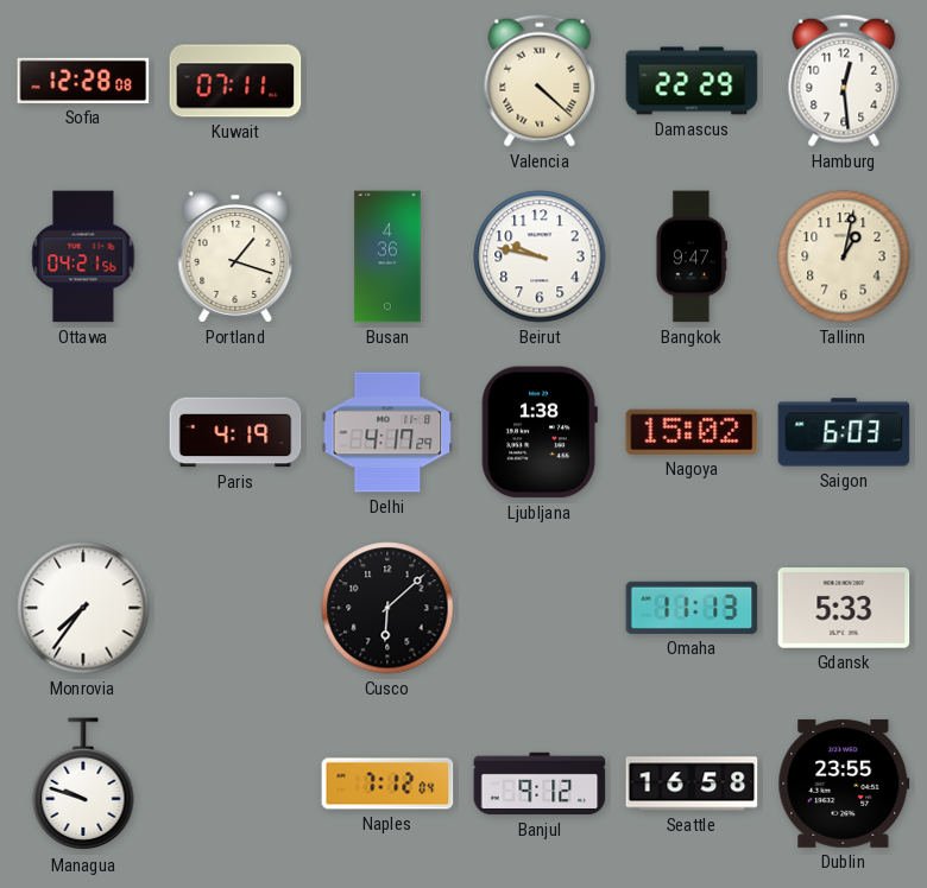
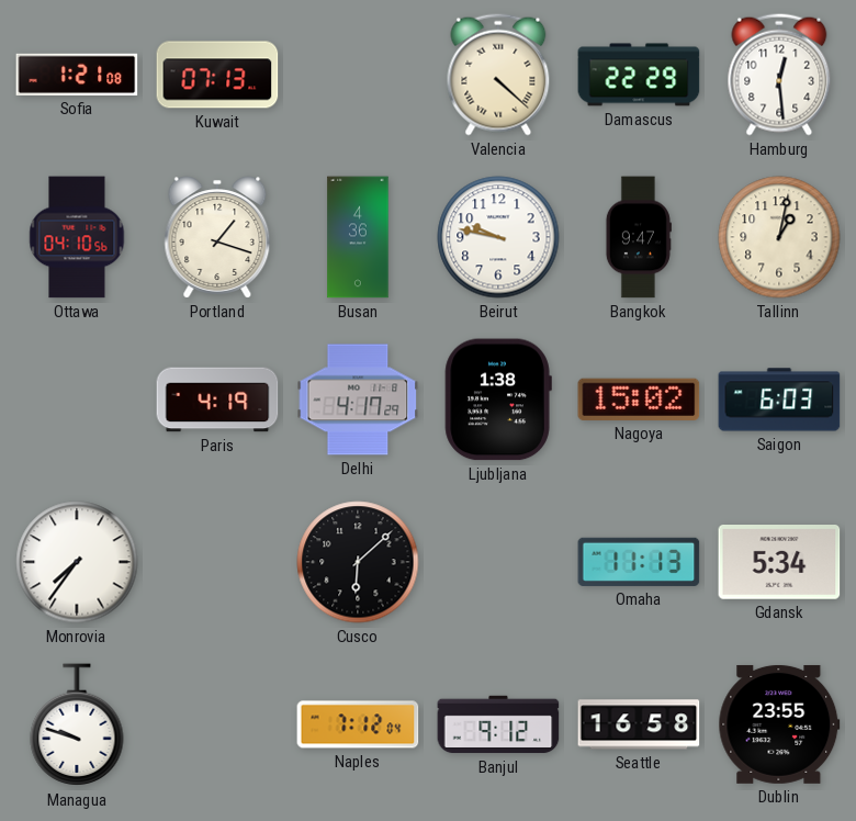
Sofia: 12:28 -> 1:21
Kuwait: 07:11 -> 07:13
Ottawa: 04:21 -> 04:10
Gdansk: 5:33 -> 5:34
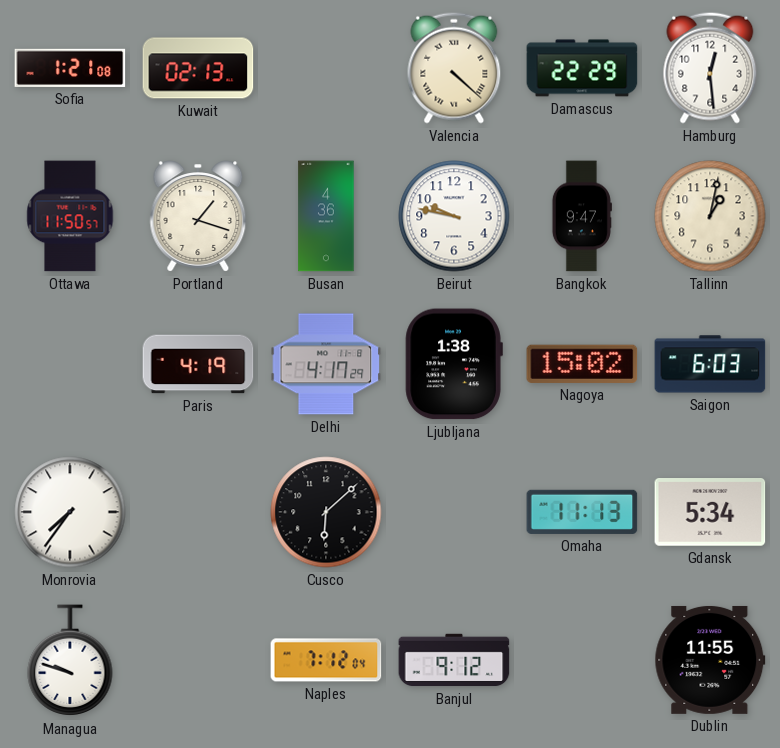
Kuwait: 07:13 -> 02:13
Ottawa: 04:10 -> 11:50
Seattle: 16:58 -> none
Dublin: 23:55 -> 11:55
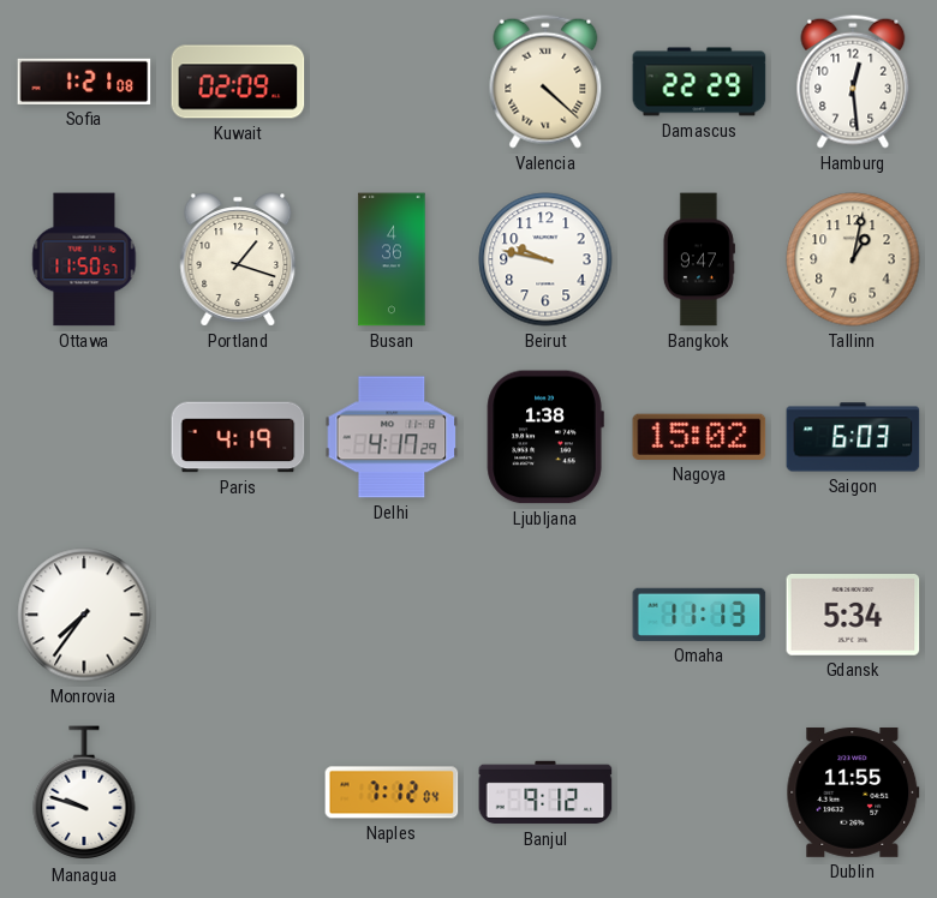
Kuwait: 02:13 -> 02:09
Cusco: 6:08 -> none
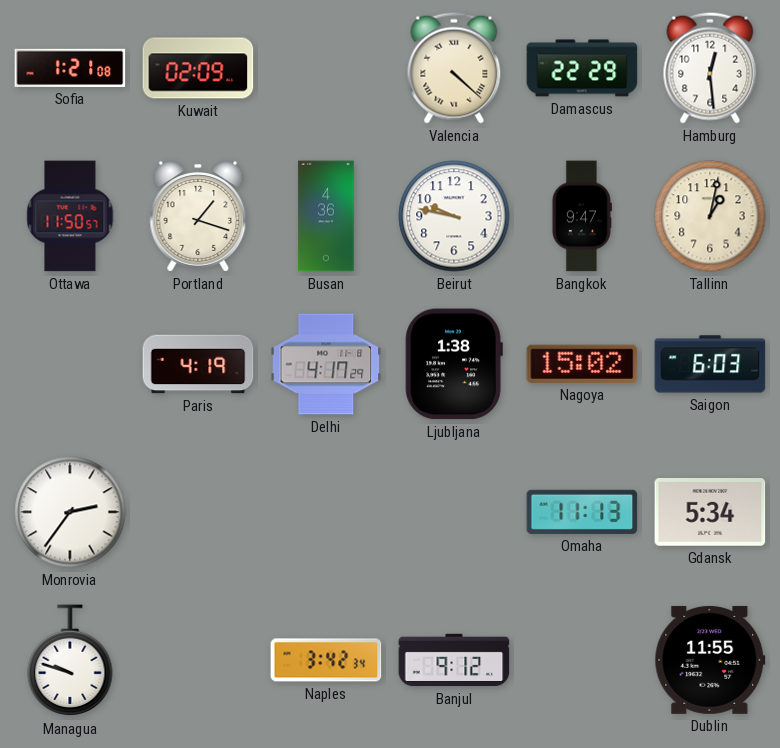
Monrovia: 7:36 -> 2:36
Naples: 7:12 -> 3:42
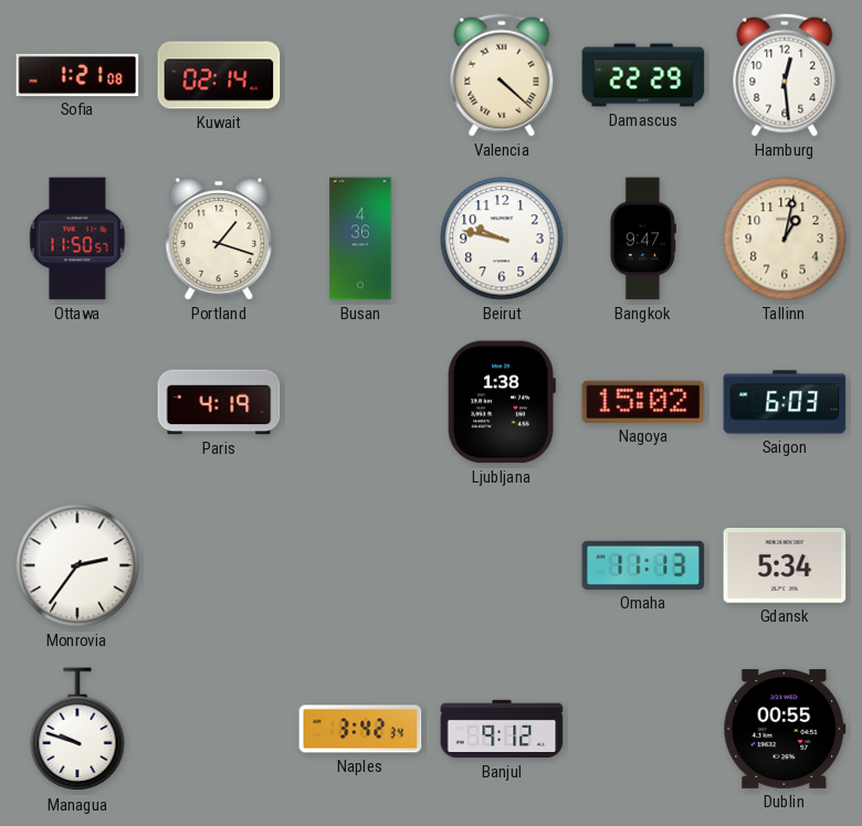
Kuwait: 02:09 -> 02:14
Delhi: 4:17 -> none
Dublin: 11:55 -> 00:55
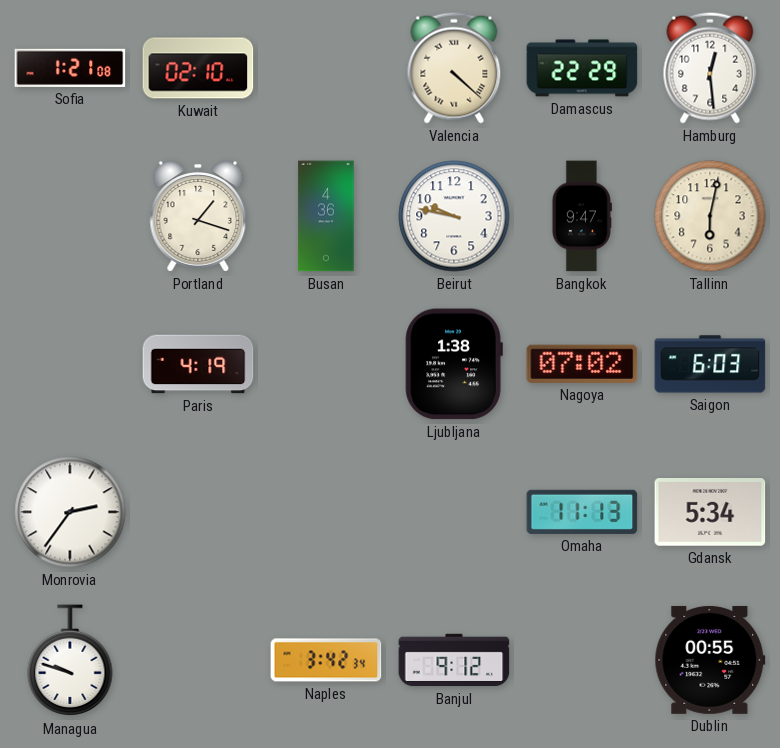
Kuwait: 02:14 -> 02:10
Ottawa: 11:50 -> none
Tallinn: 1:02 -> 6:02
Nagoya: 15:02 -> 07:02
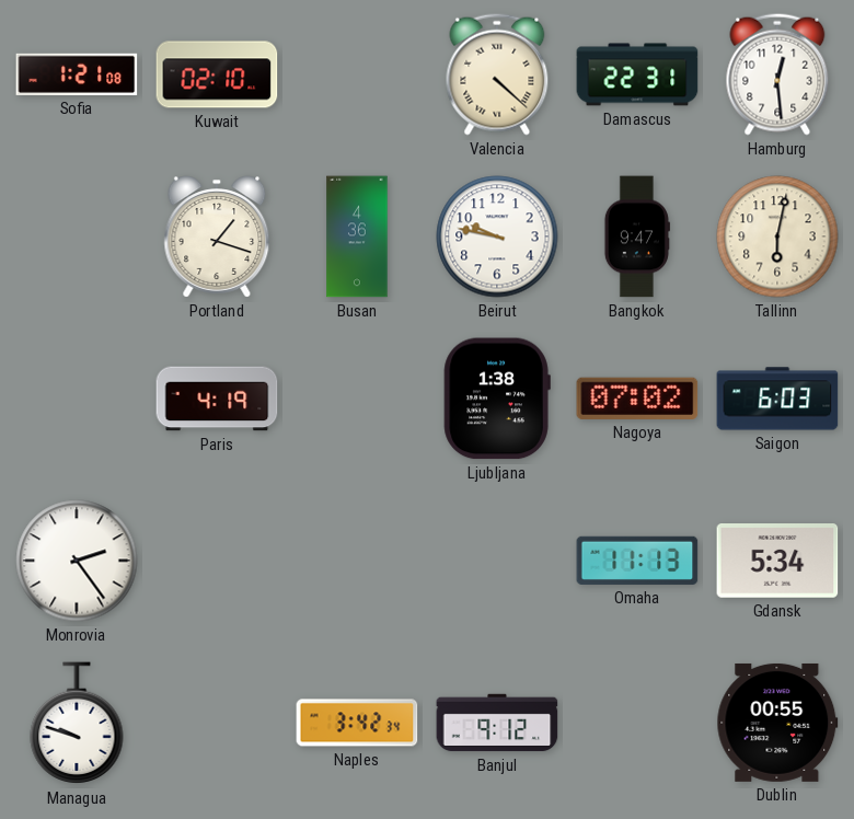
Damascus: 22:29 -> 22:31
Monrovia: 2:36 -> 2:24
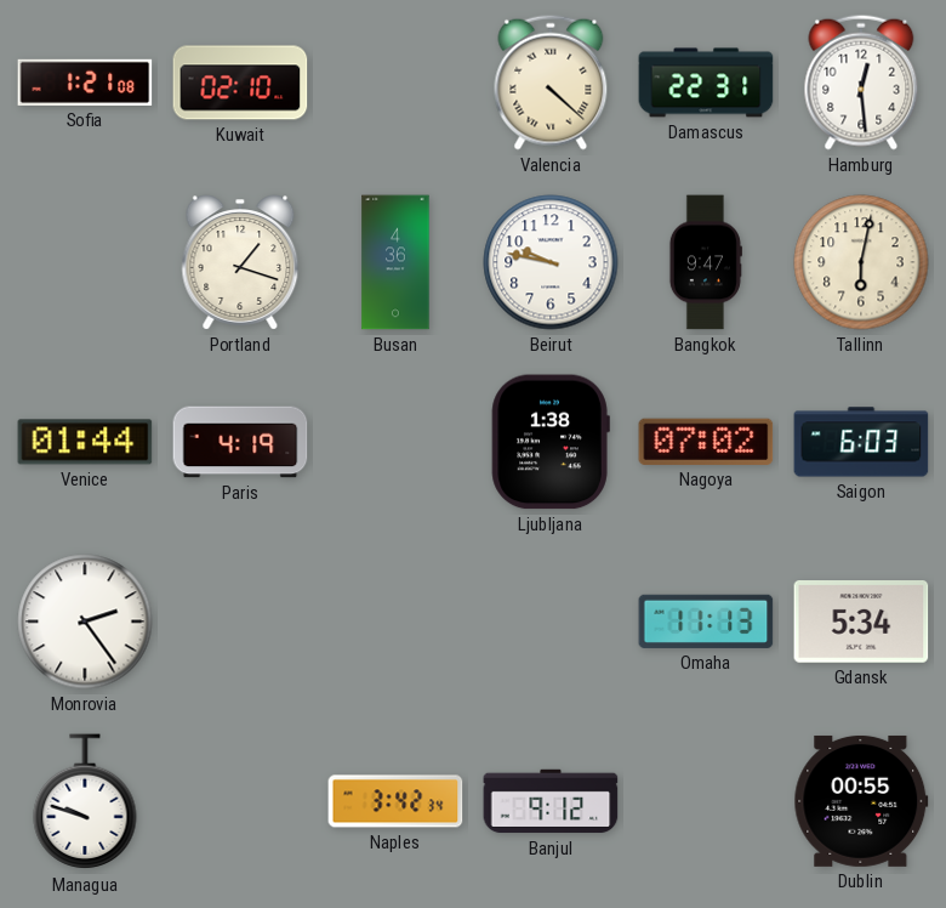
Venice: none -> 01:44
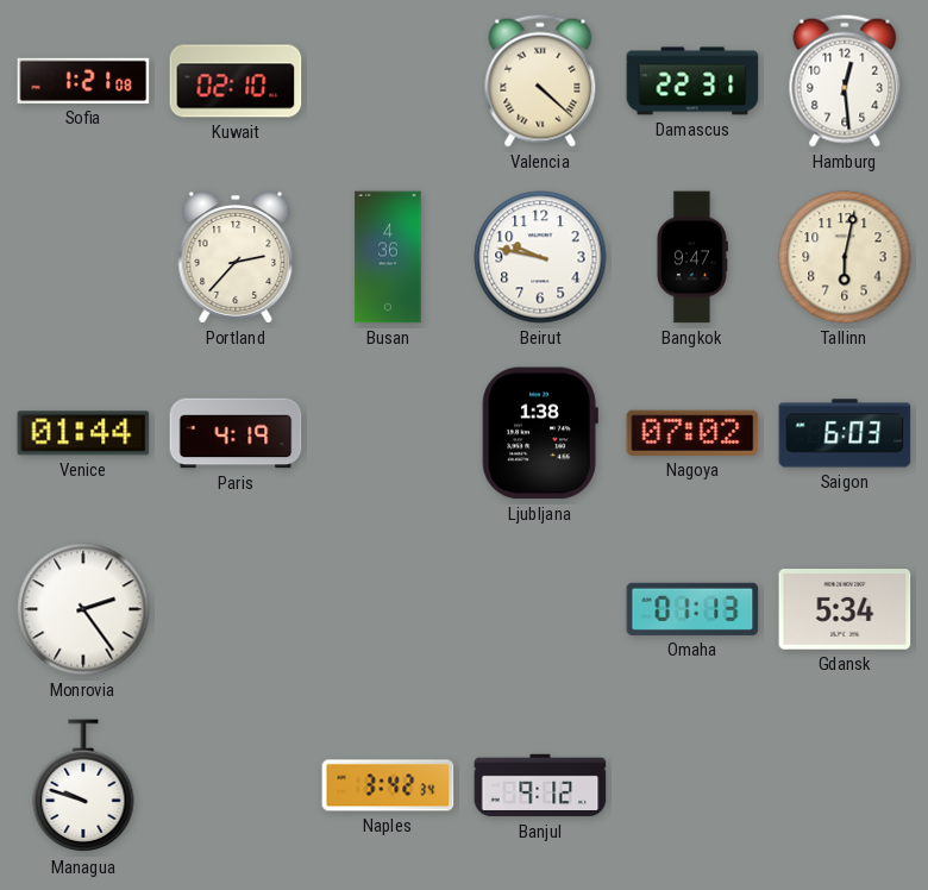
Portland: 1:18 -> 2:37
Omaha: 11:13 -> 01:13
Dublin: 00:55 -> none
